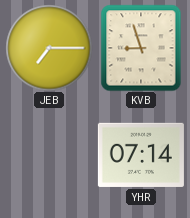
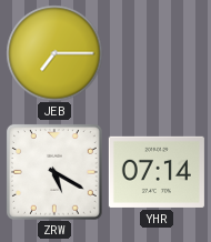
KVB: 8:57 -> none
ZRW: none -> 5:20
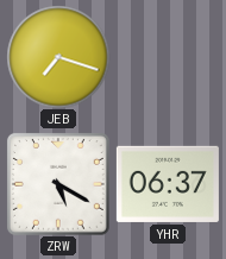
JEB: 7:15 -> 7:18
YHR: 07:14 -> 06:37
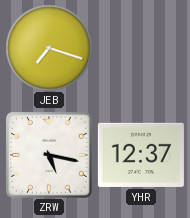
ZRW: 5:20 -> 5:17
YHR: 06:37 -> 12:37
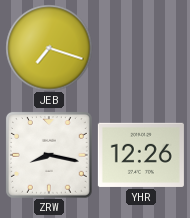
ZRW: 5:17 -> 8:17
YHR: 12:37 -> 12:26
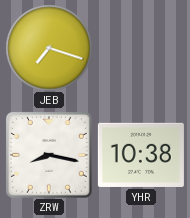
YHR: 12:26 -> 10:38
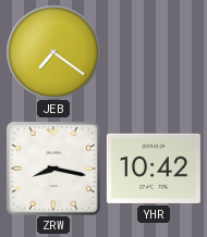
JEB: 7:18 -> 7:21
YHR: 10:38 -> 10:42
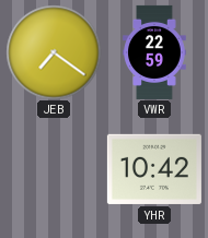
VWR: none -> 22:59
ZRW: 8:17 -> none
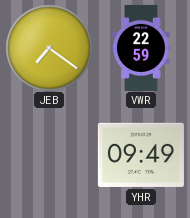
YHR: 10:42 -> 09:49
